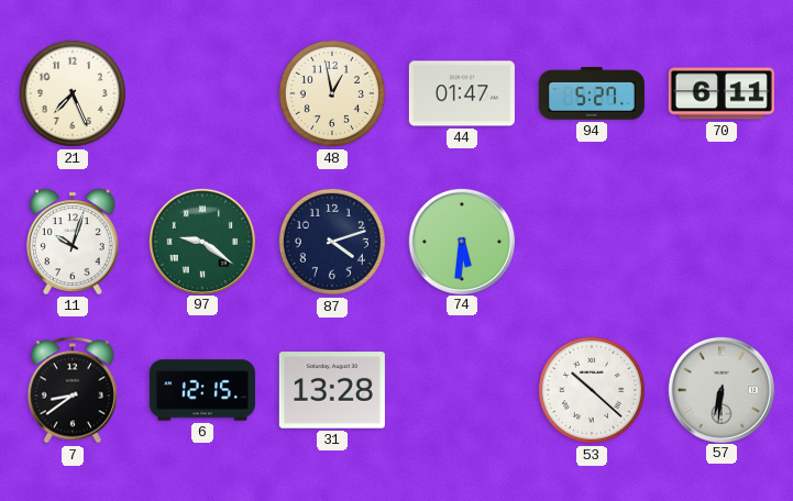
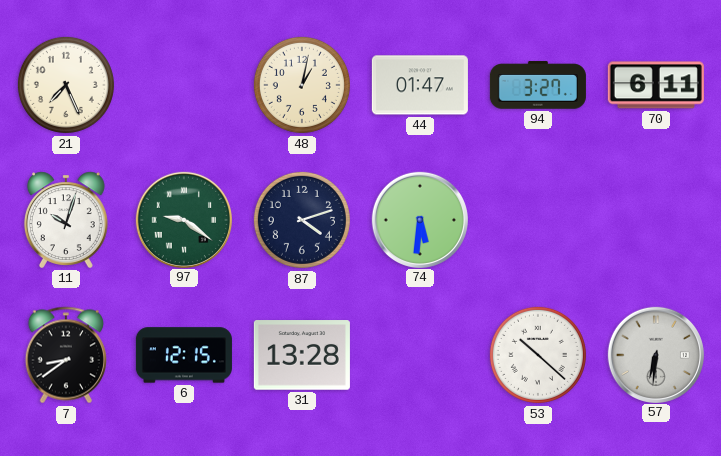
48: 12:58 -> 1:02
94: 5:27 -> 3:27
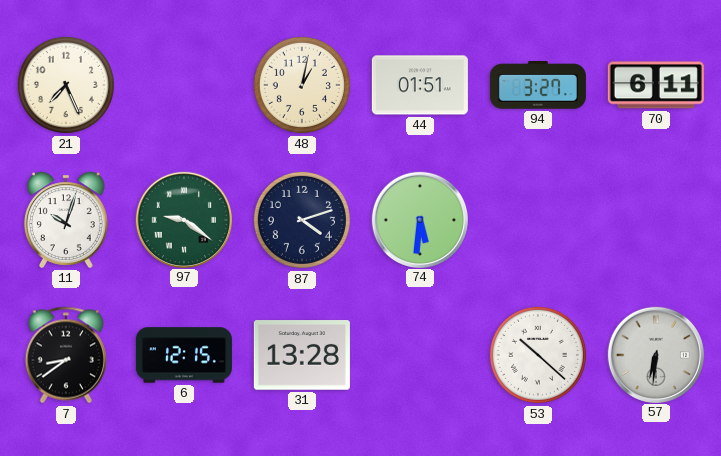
44: 01:47 -> 01:51
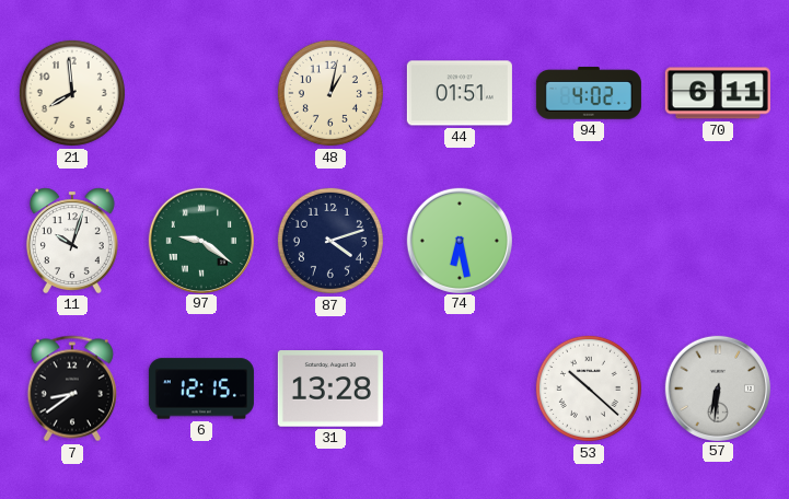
21: 7:26 -> 7:59
94: 3:27 -> 4:02
74: 5:31 -> 6:28
